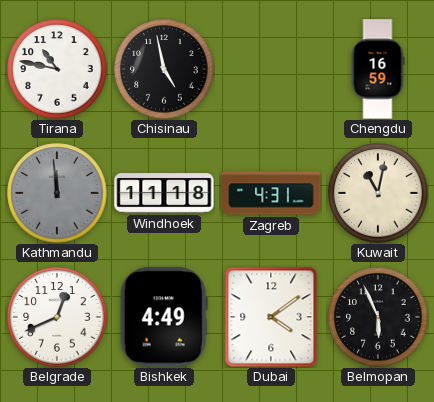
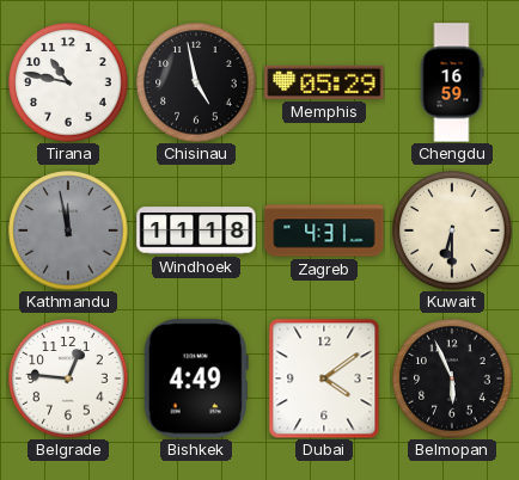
Memphis: none -> 05:29
Kathmandu: 11:59 -> 11:58
Kuwait: 11:02 -> 6:30
Belgrade: 12:41 -> 12:46
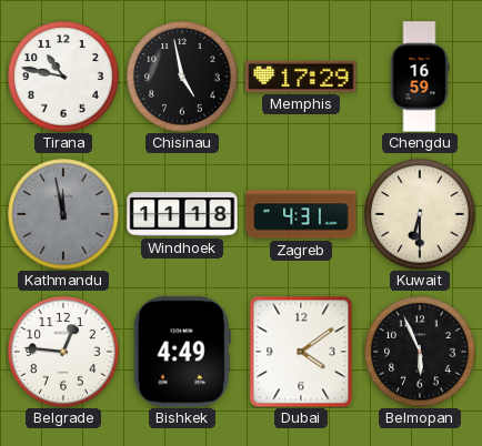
Memphis: 05:29 -> 17:29
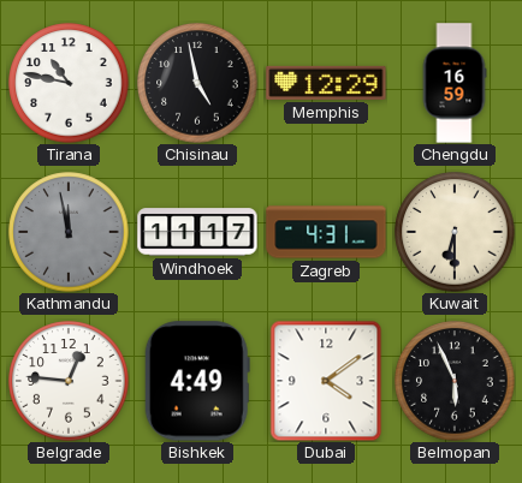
Memphis: 17:29 -> 12:29
Windhoek: 11:18 -> 11:17
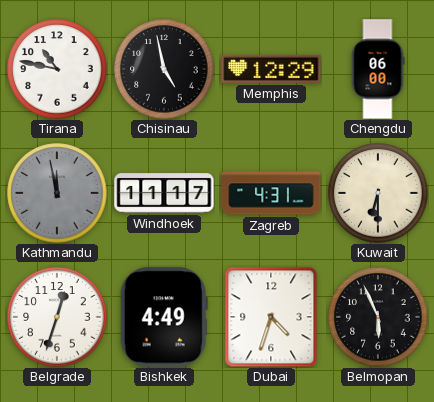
Chengdu: 16:59 -> 06:00
Belgrade: 12:46 -> 12:33
Dubai: 4:09 -> 4:33
